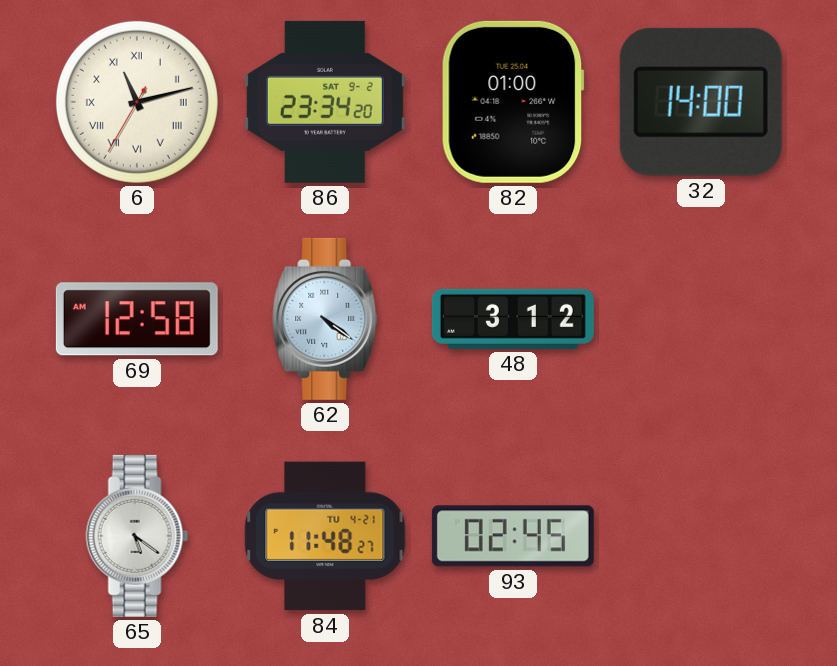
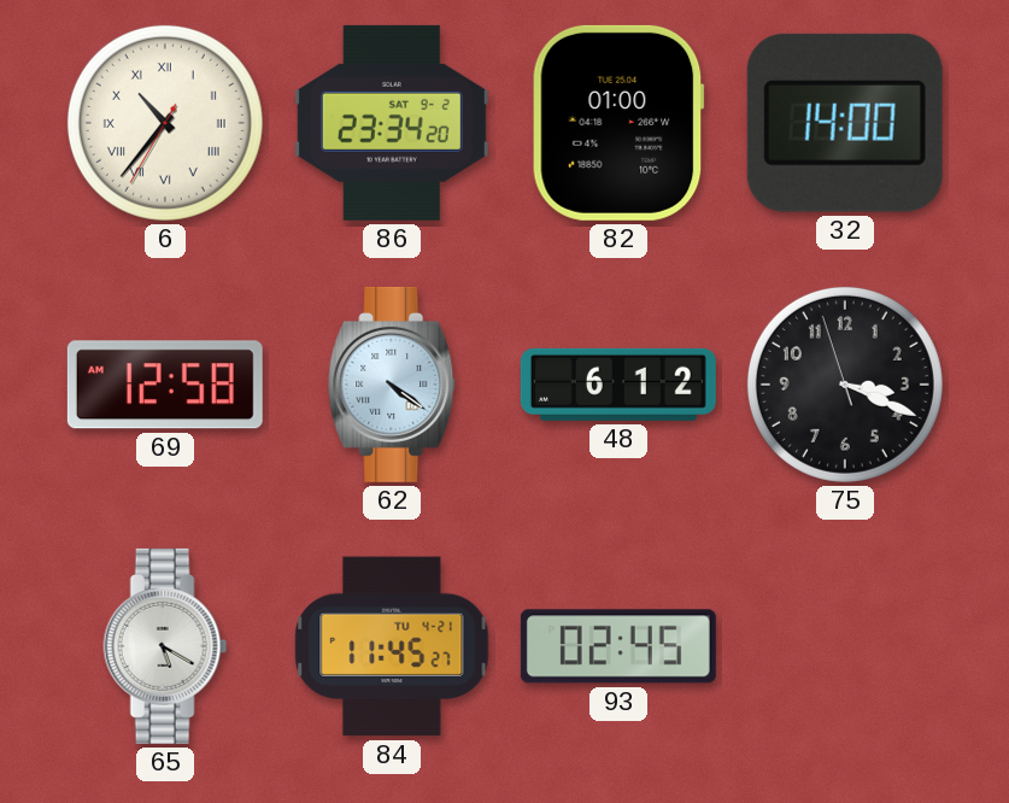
6: 11:12 -> 10:36
48: 3:12 -> 6:12
75: none -> 3:18
65: 5:21 -> 5:20
84: 11:48 -> 11:45
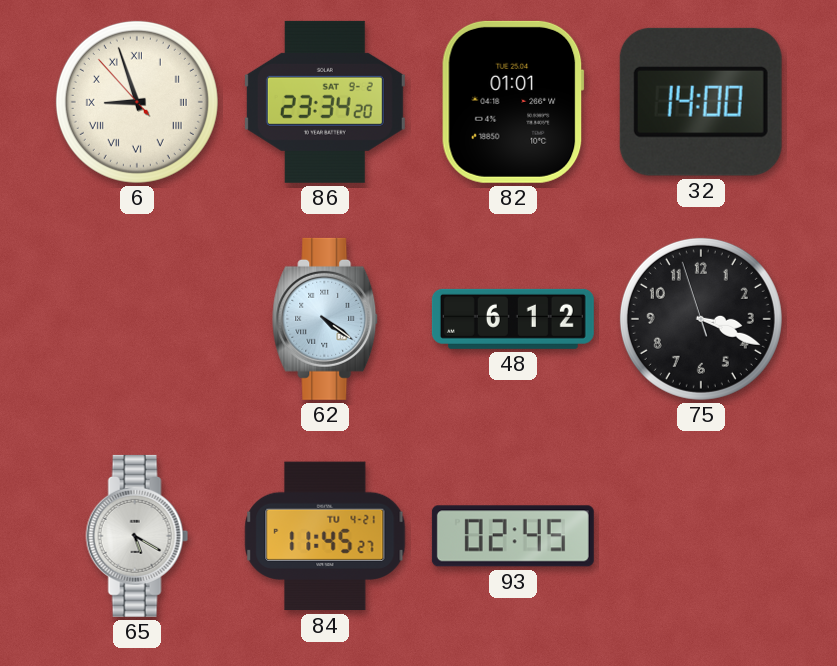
6: 10:36 -> 8:56
82: 01:00 -> 01:01
69: 12:58 -> none
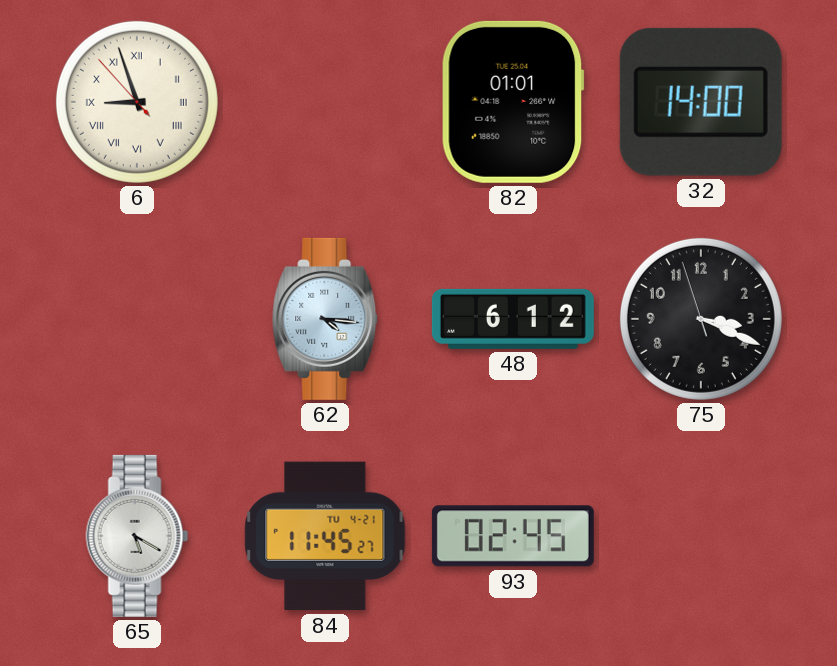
86: 23:34 -> none
62: 4:21 -> 4:16
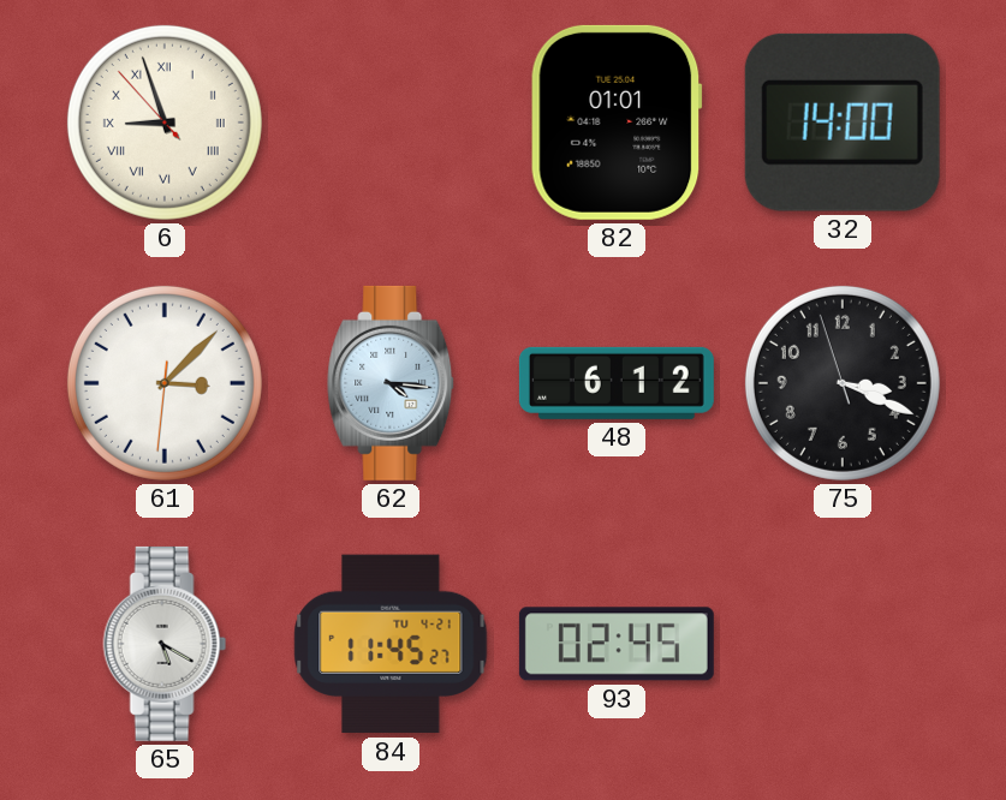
61: none -> 3:07
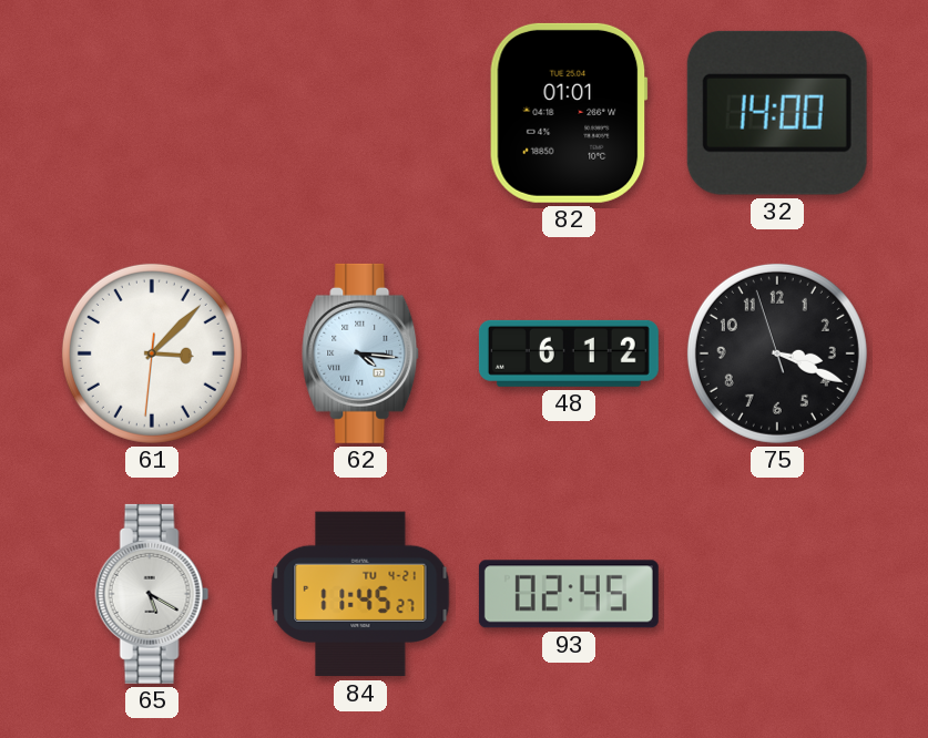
6: 8:56 -> none
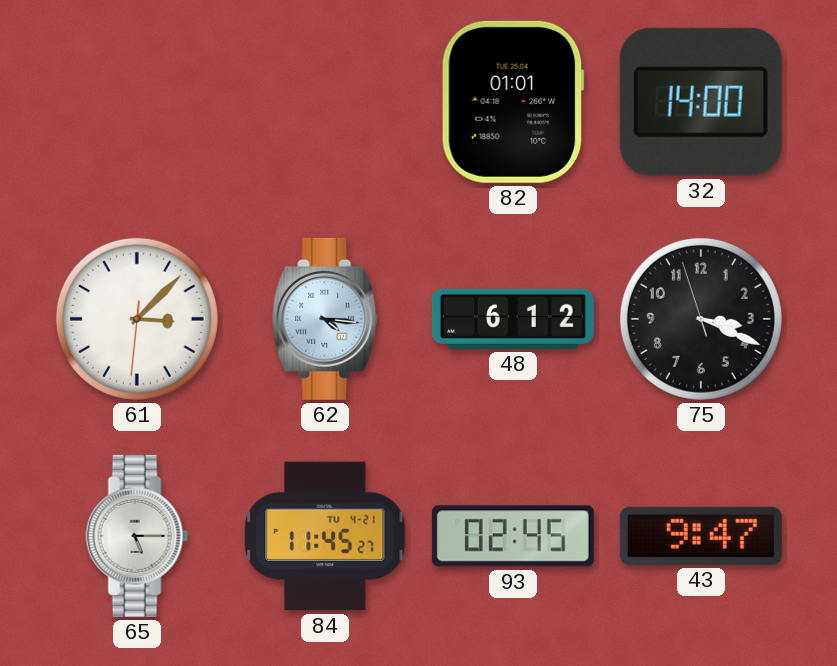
65: 5:20 -> 5:15
43: none -> 9:47
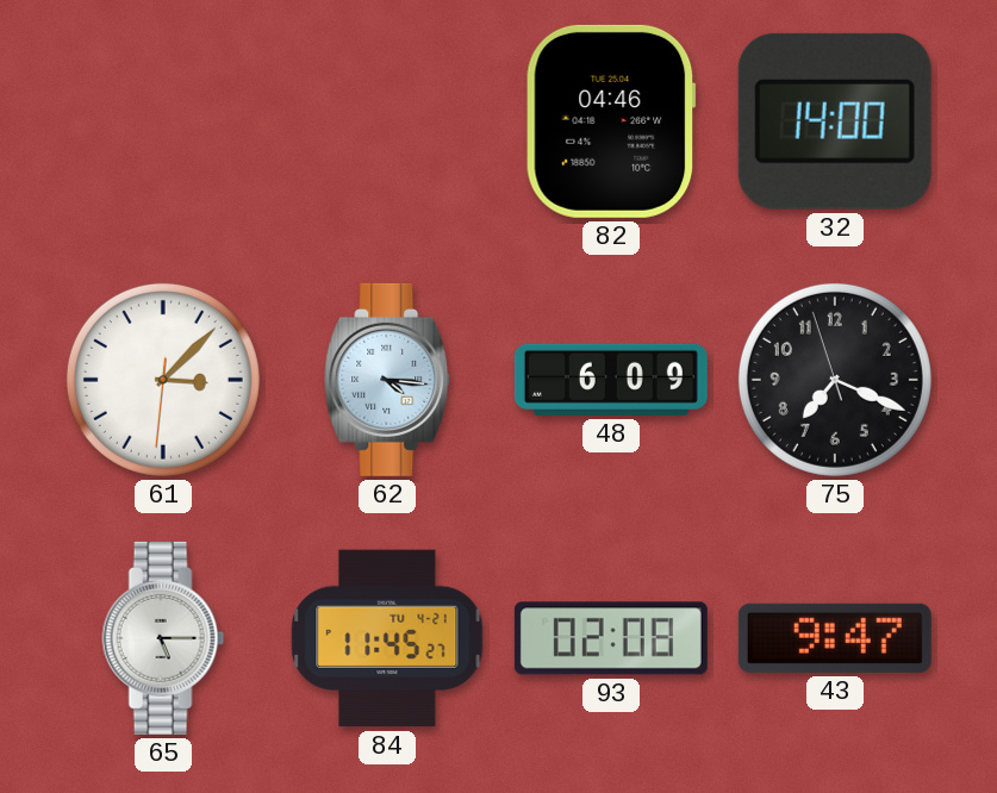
82: 01:01 -> 04:46
48: 6:12 -> 6:09
75: 3:18 -> 7:18
93: 02:45 -> 02:08
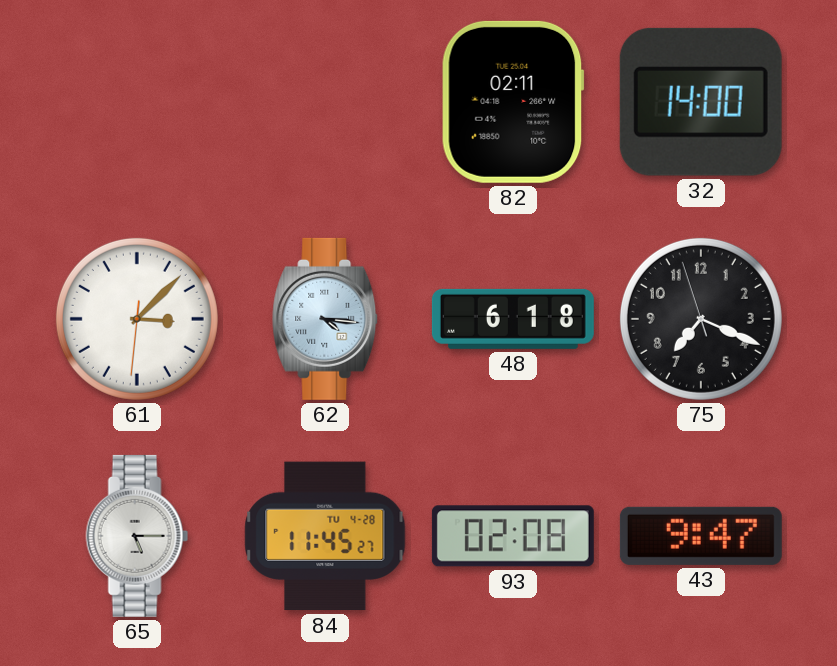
82: 04:46 -> 02:11
48: 6:09 -> 6:18
84 date: TU 4-21 -> TU 4-28
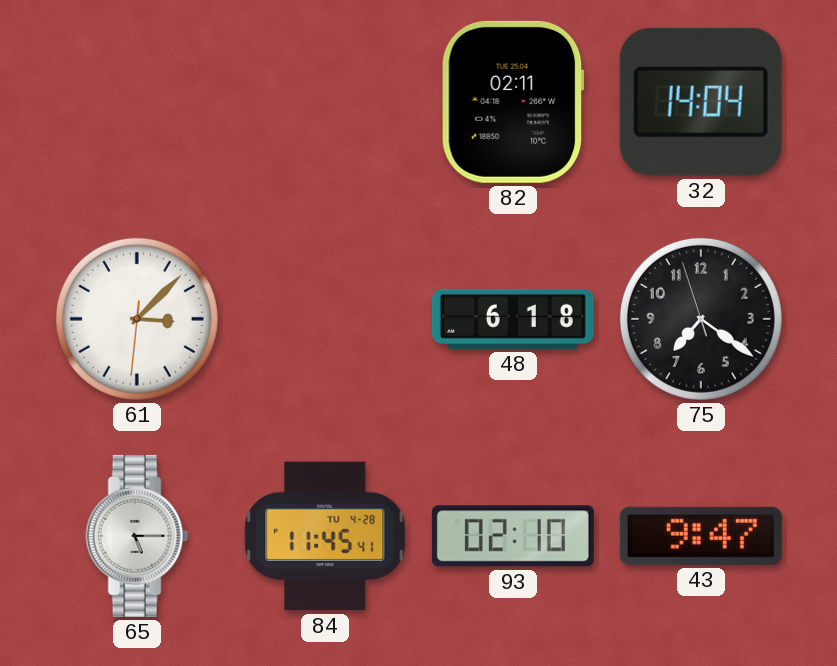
32: 14:00 -> 14:04
62: 4:16 -> none
75: 7:18 -> 7:20
84: 11:45:27 -> 11:45:41
93: 02:08 -> 02:10
